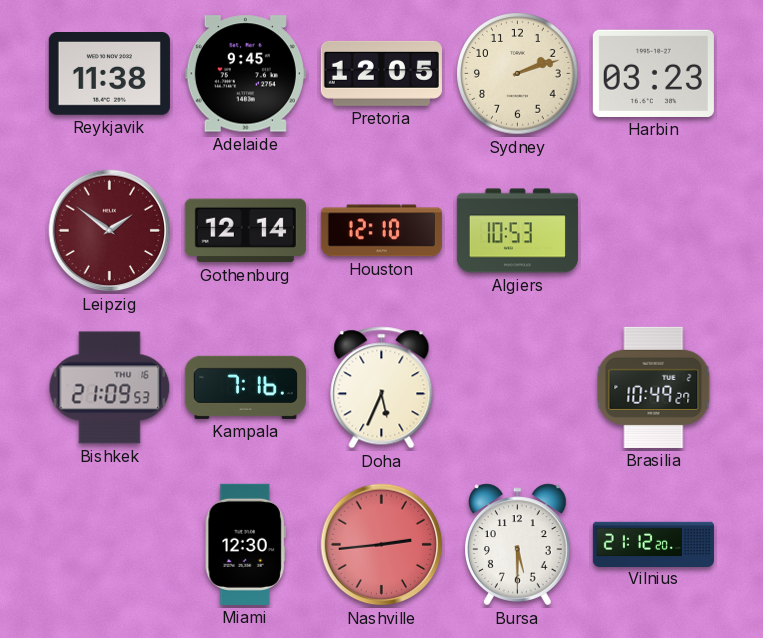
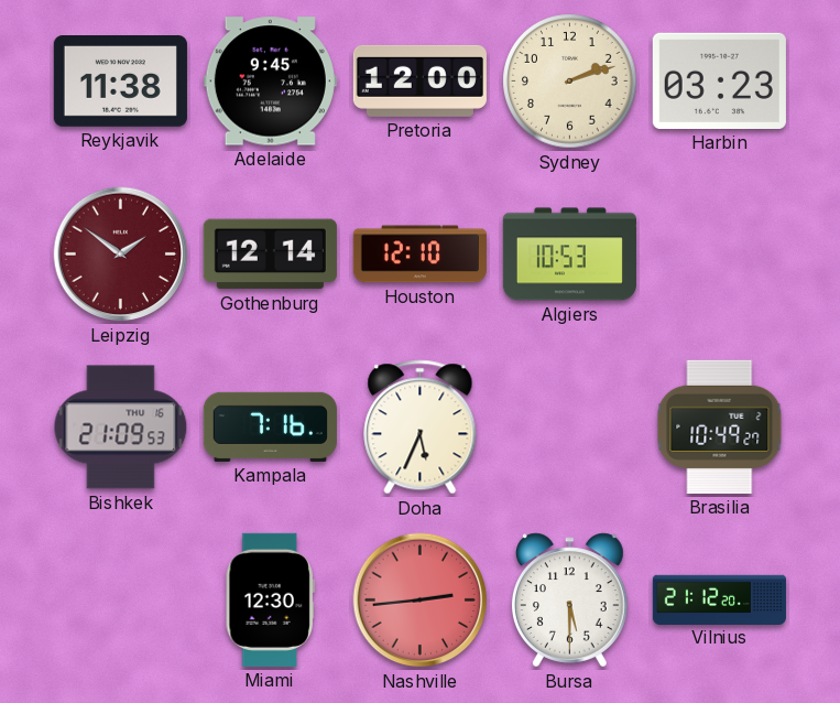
Pretoria: 12:05 -> 12:00
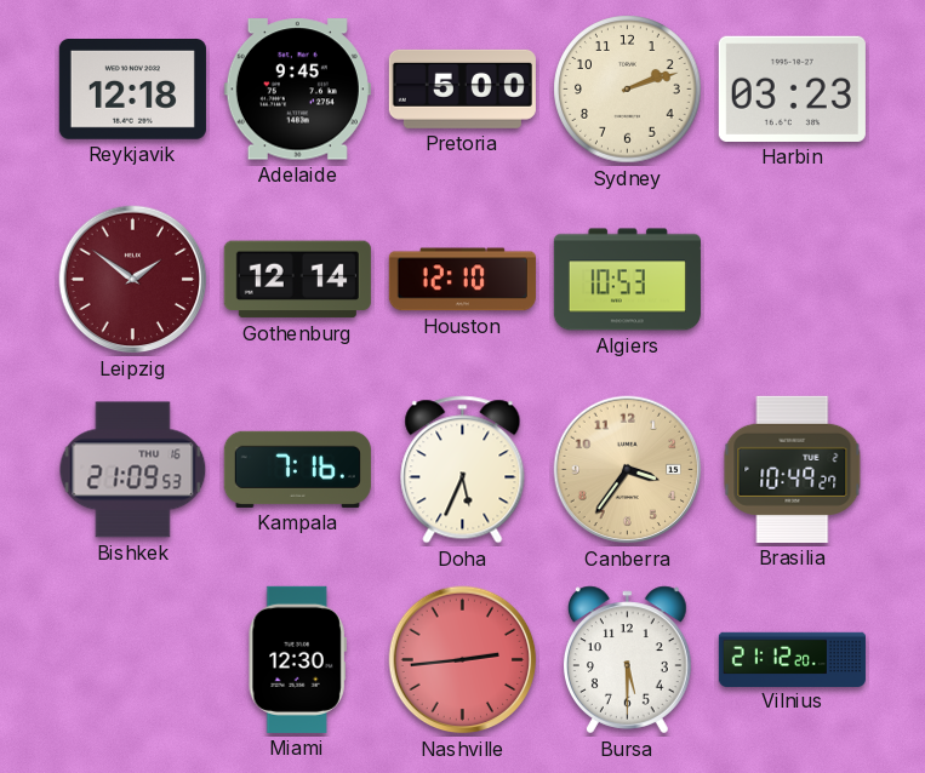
Reykjavik: 11:38 -> 12:18
Pretoria: 12:00 -> 5:00
Canberra: none -> 3:36
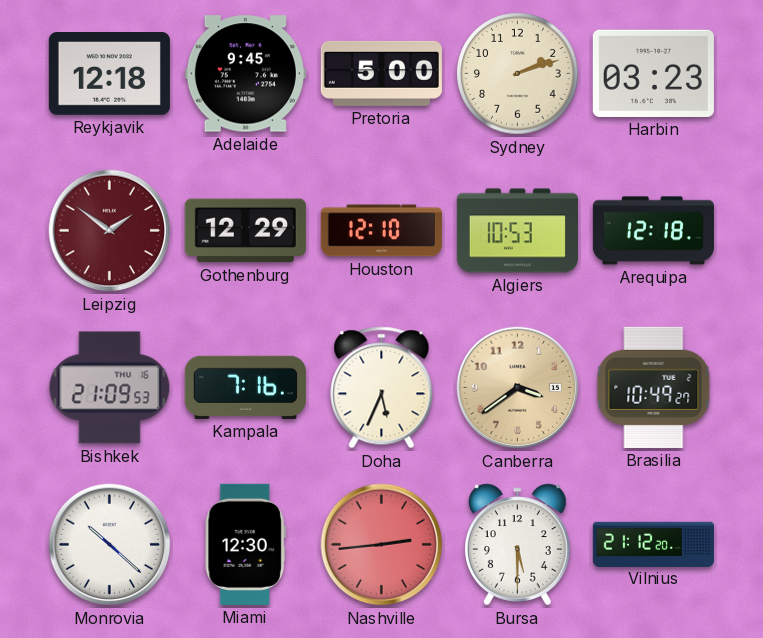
Gothenburg: 12:14 -> 12:29
Arequipa: none -> 12:18
Canberra: 3:36 -> 3:39
Monrovia: none -> 10:22
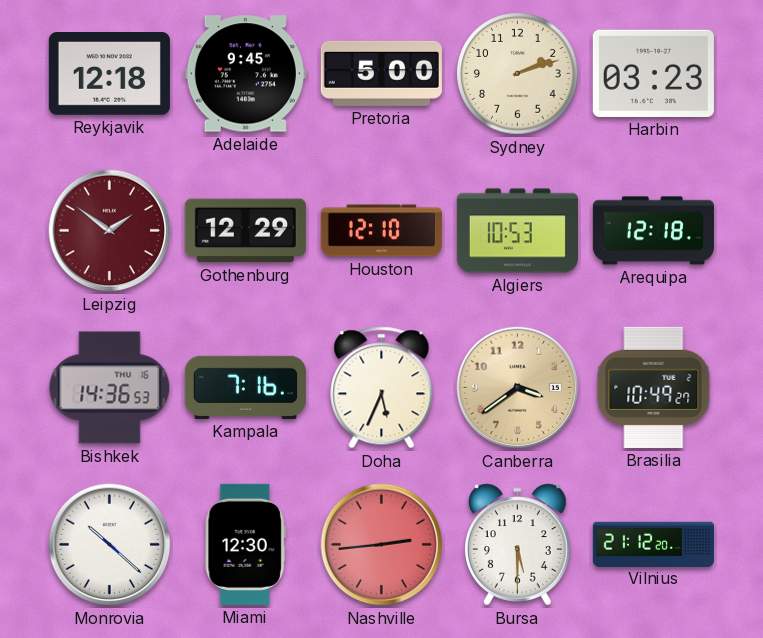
Bishkek: 21:09 -> 14:36
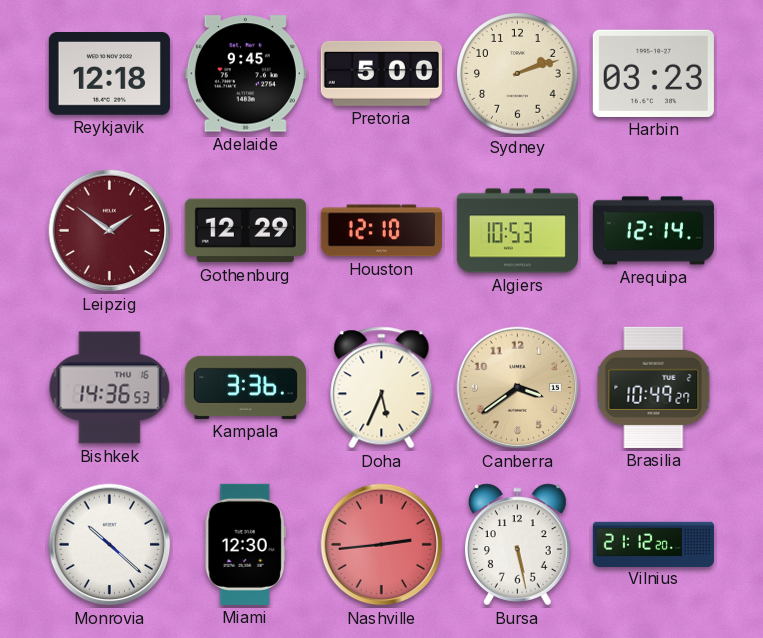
Arequipa: 12:18 -> 12:14
Kampala: 7:16 -> 3:36
Bursa: 5:30 -> 5:28
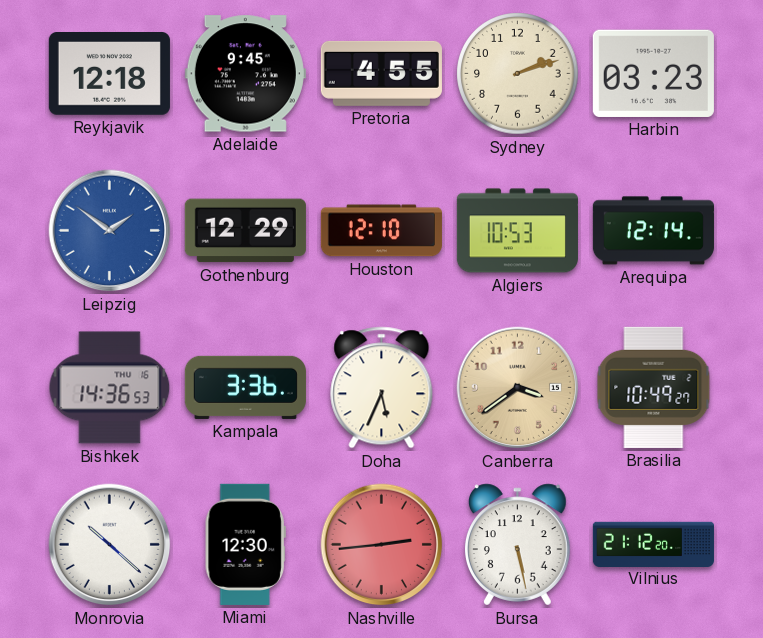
Pretoria: 5:00 -> 4:55
Leipzig dial: burgundy -> blue
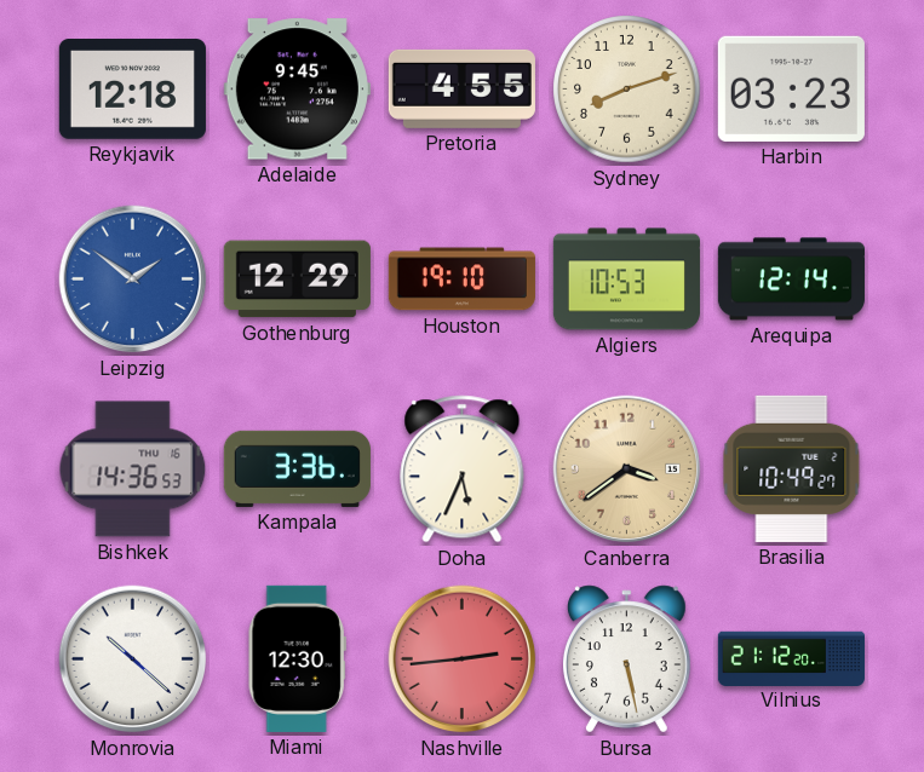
Sydney: 2:12 -> 8:12
Houston: 12:10 -> 19:10
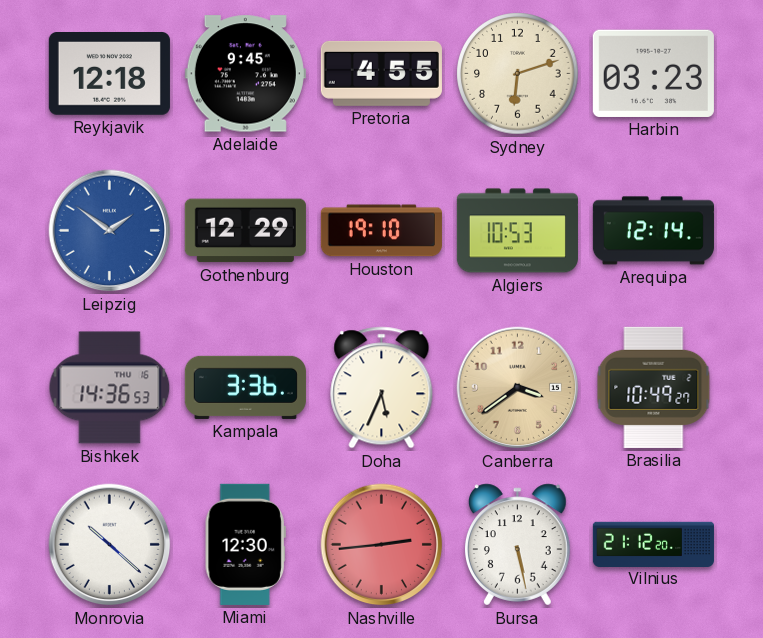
Sydney: 8:12 -> 6:12
